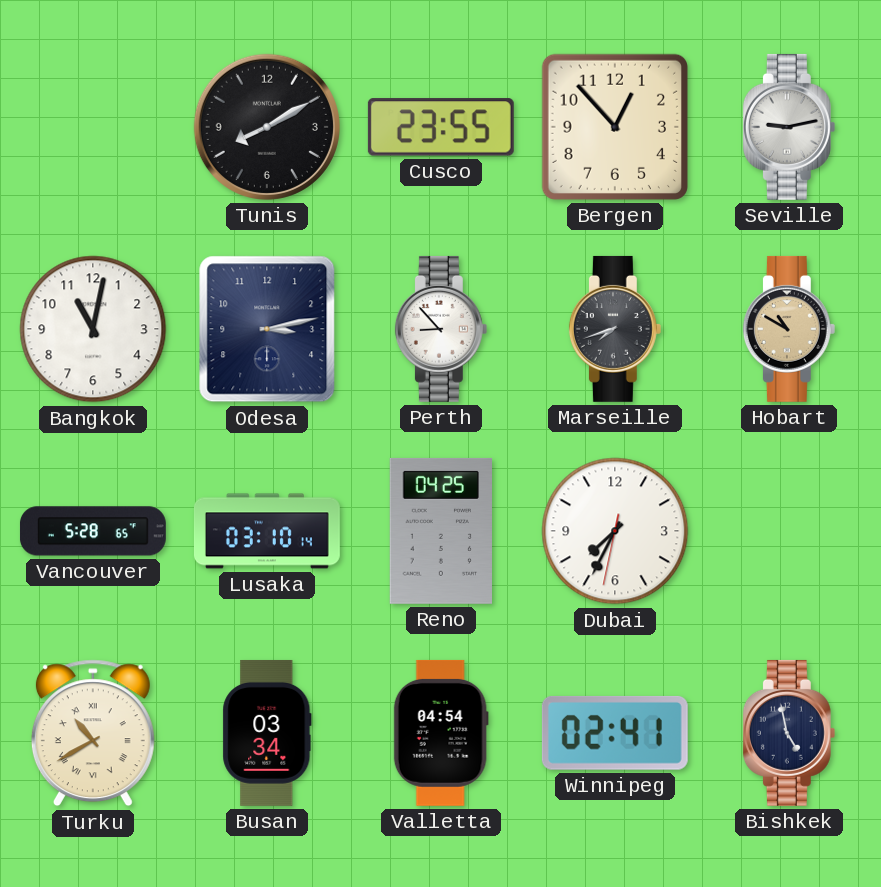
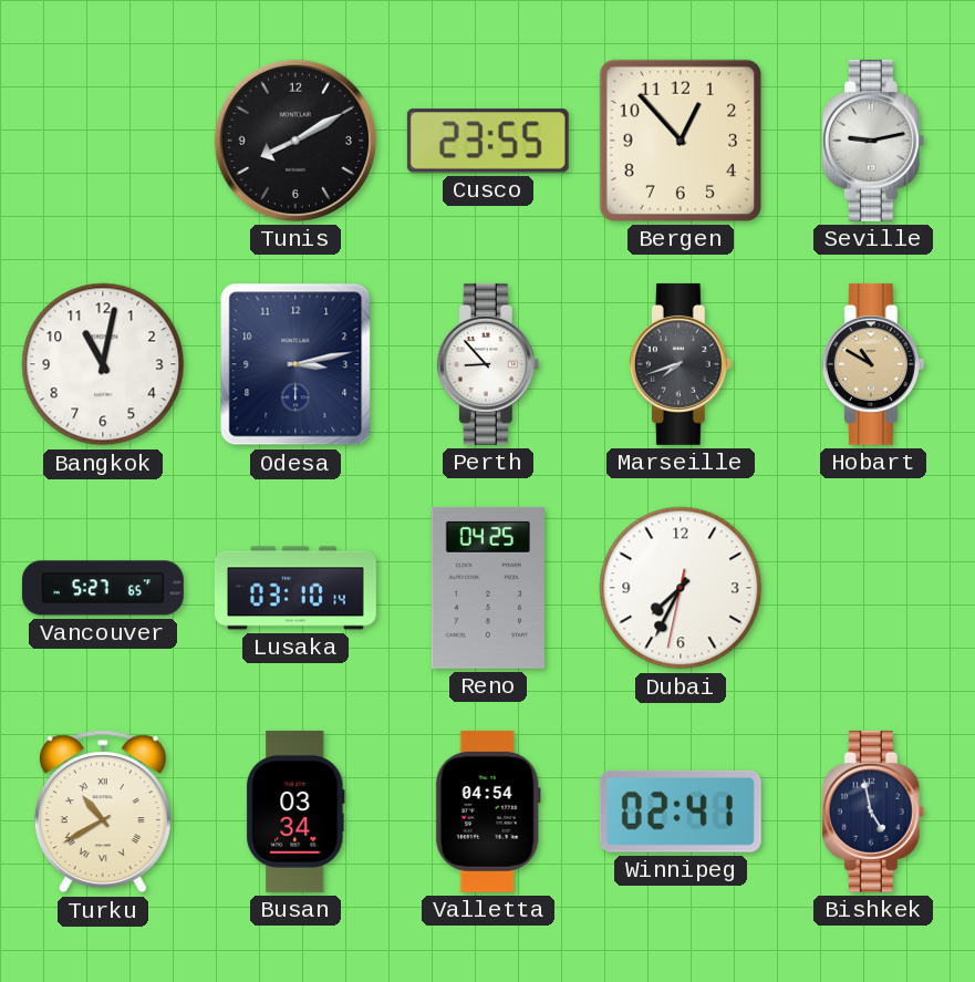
Vancouver: 5:28 -> 5:27
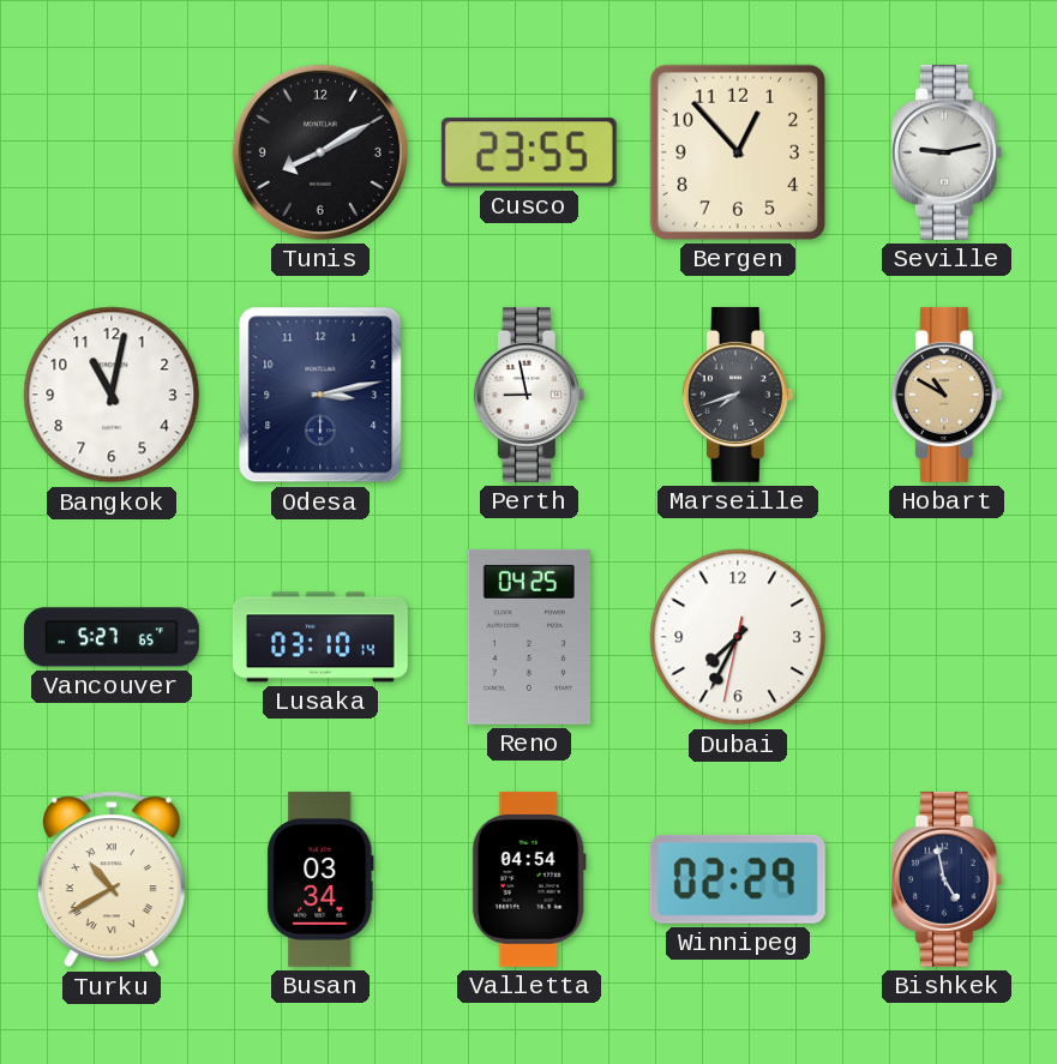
Perth: 8:53 -> 8:58
Winnipeg: 02:41 -> 02:29
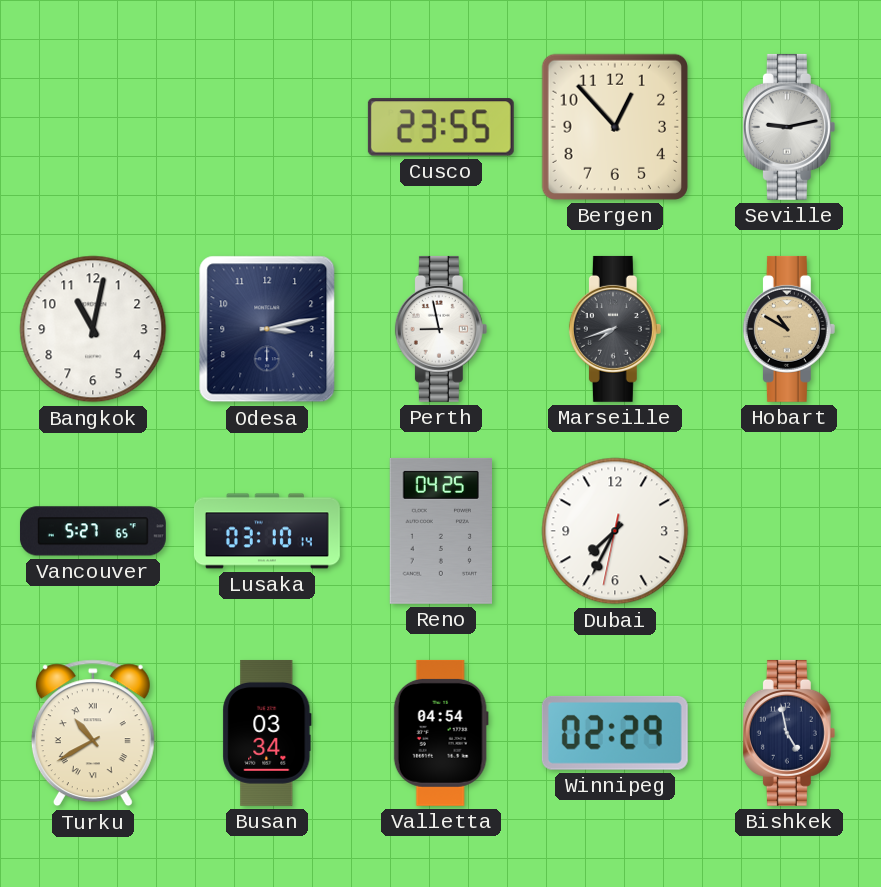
Tunis: 8:10 -> none
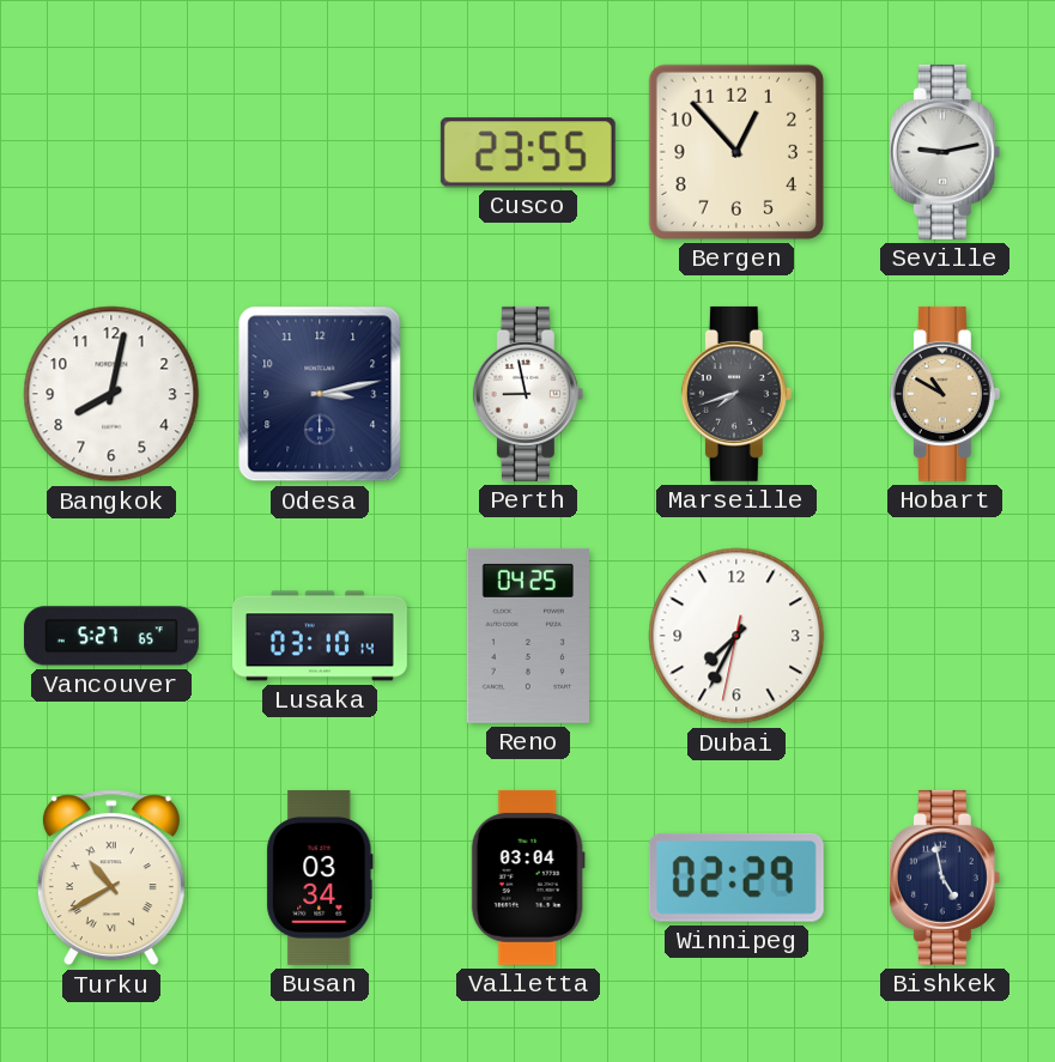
Bangkok: 11:02 -> 8:02
Valletta: 04:54 -> 03:04
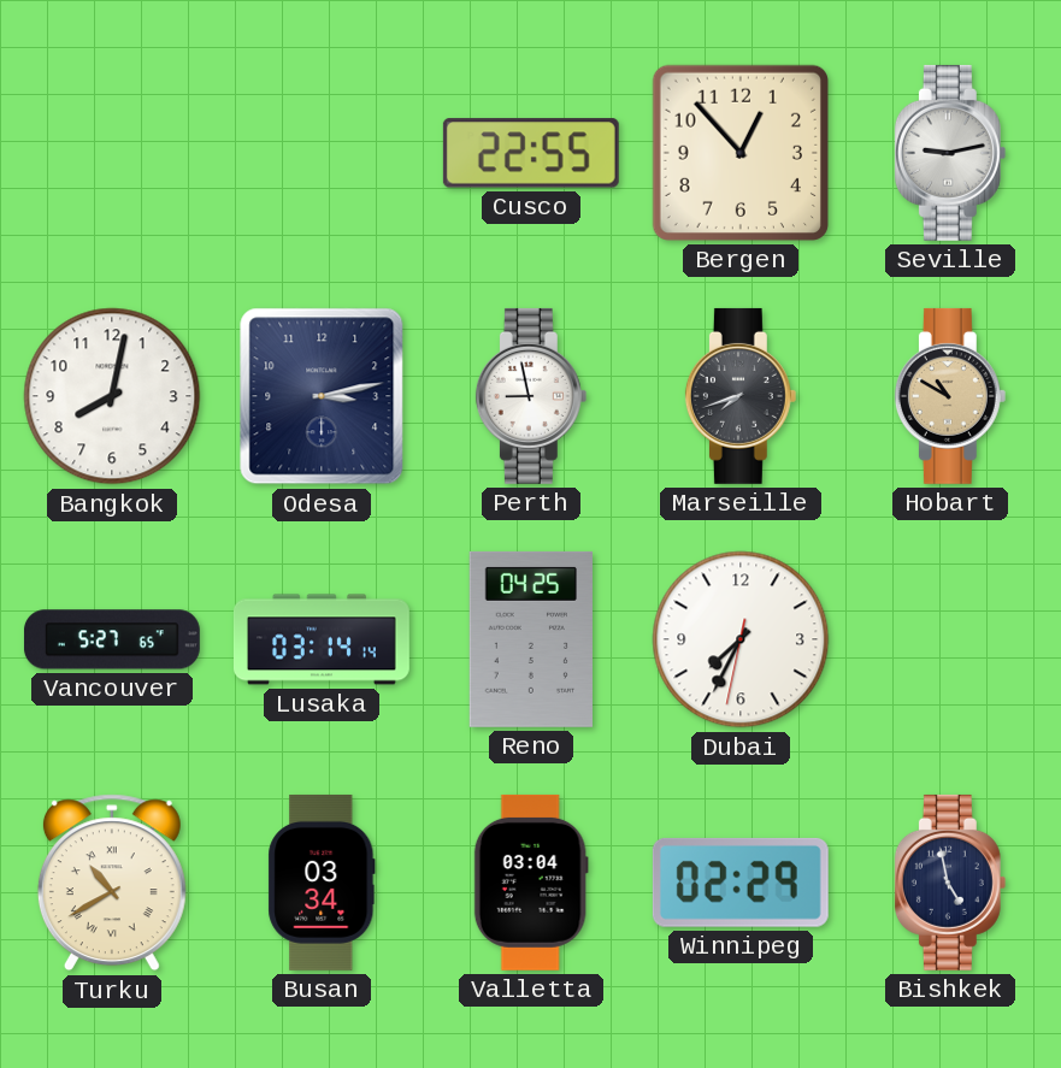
Cusco: 23:55 -> 22:55
Lusaka: 03:10 -> 03:14
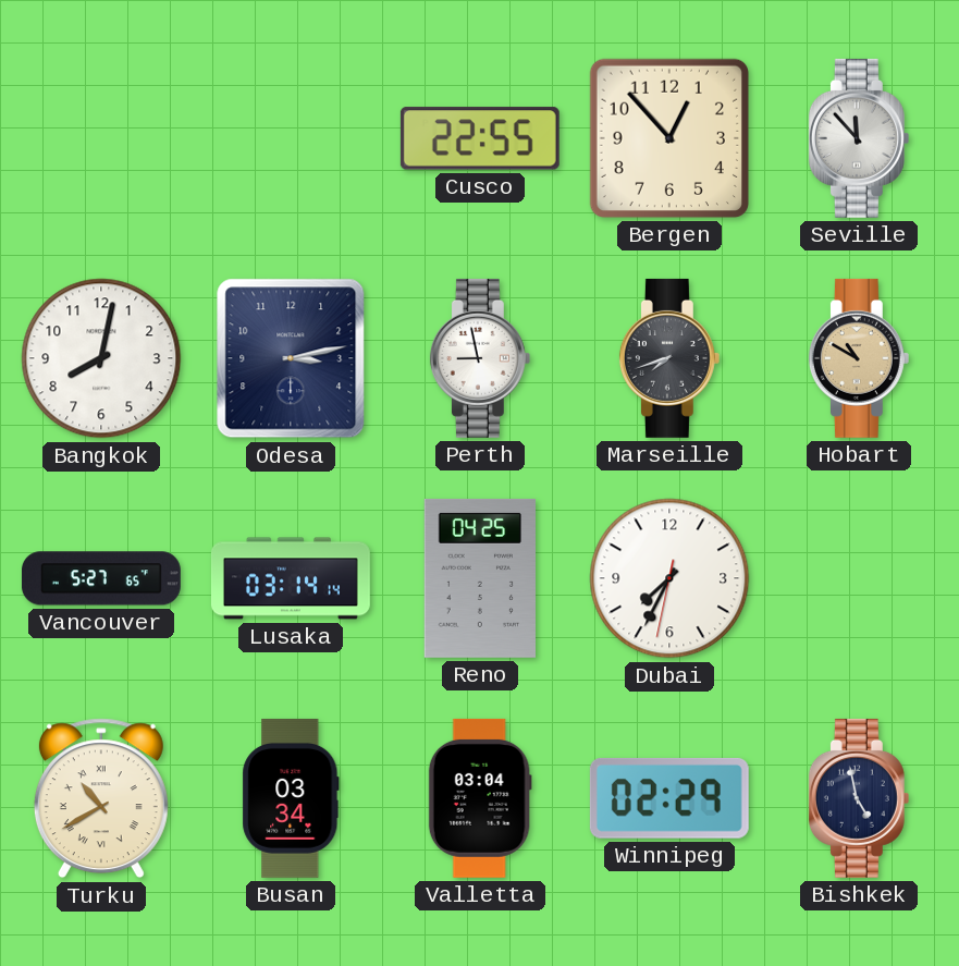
Seville: 9:13 -> 11:53
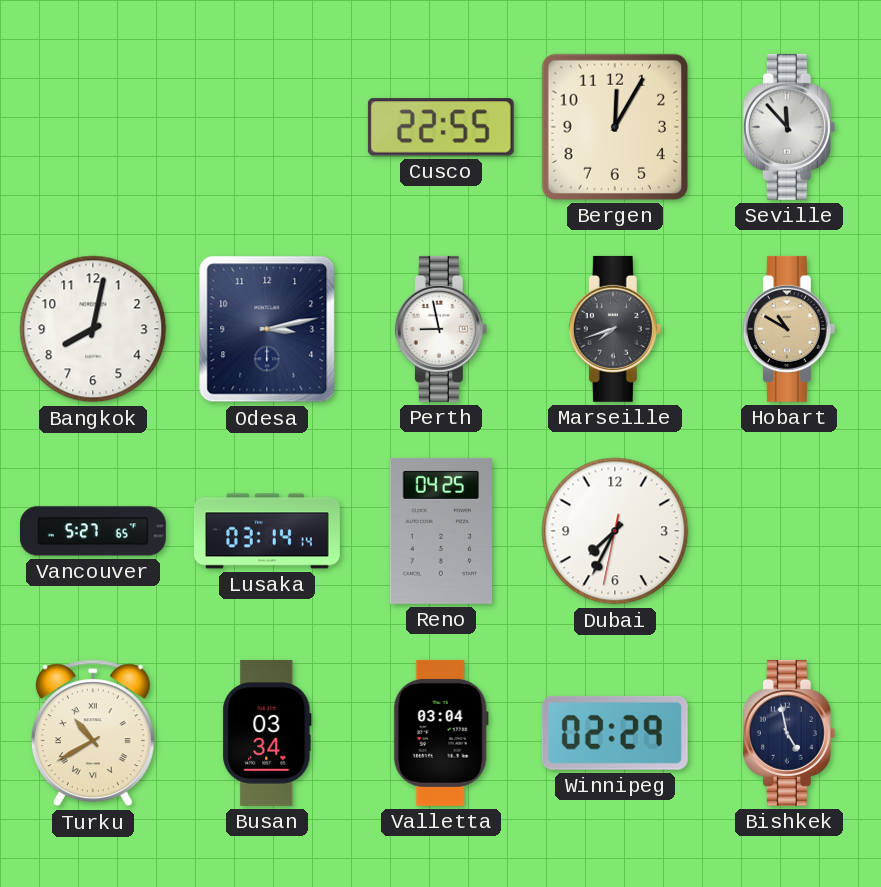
Bergen: 12:53 -> 12:05
